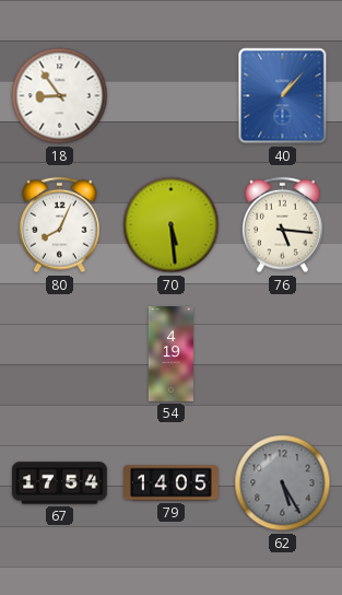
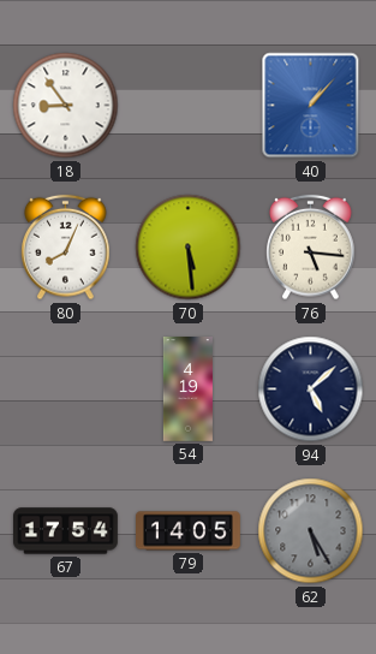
94: none -> 5:08
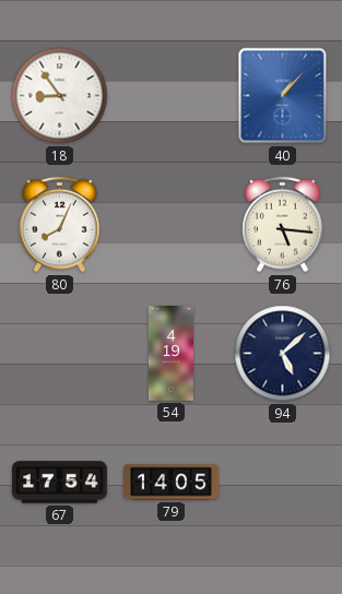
70: 5:29 -> none
62: 5:25 -> none
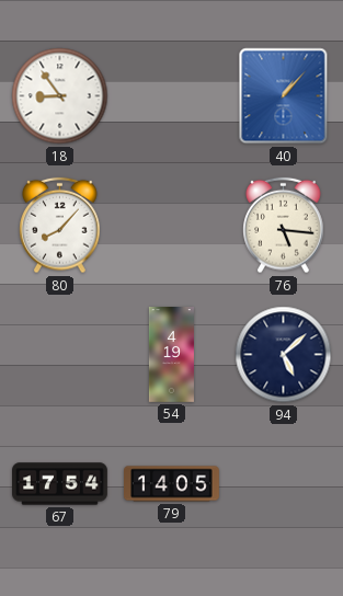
80: 8:04 -> 8:07
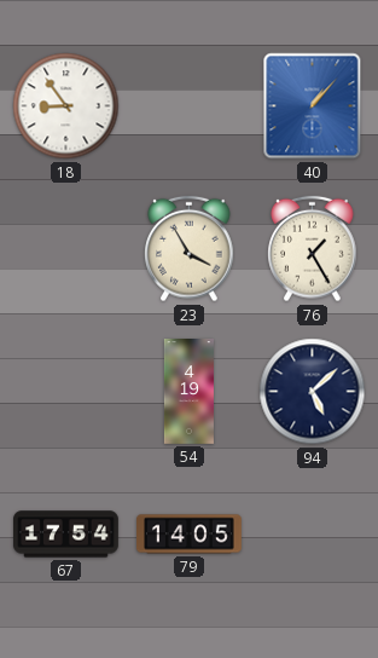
80: 8:07 -> none
23: none -> 3:55
76: 5:16 -> 1:25
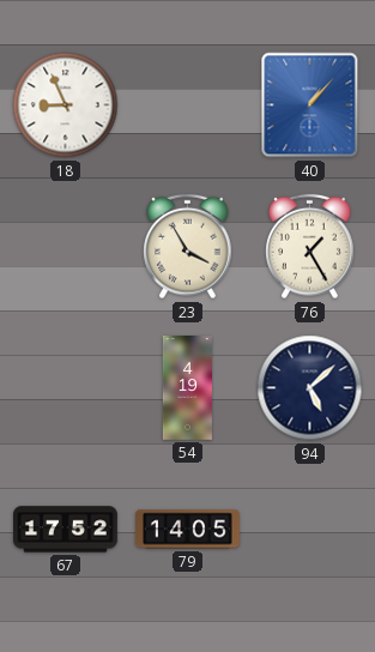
18: 8:54 -> 8:56
67: 17:54 -> 17:52
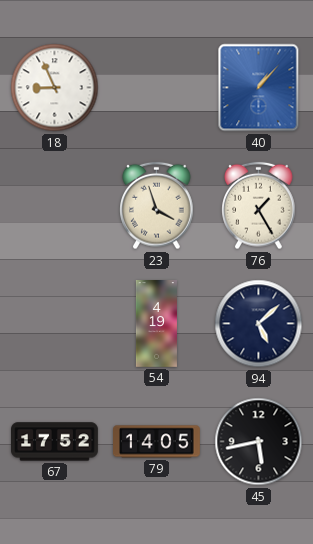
23: 3:55 -> 3:57
45: none -> 5:43
